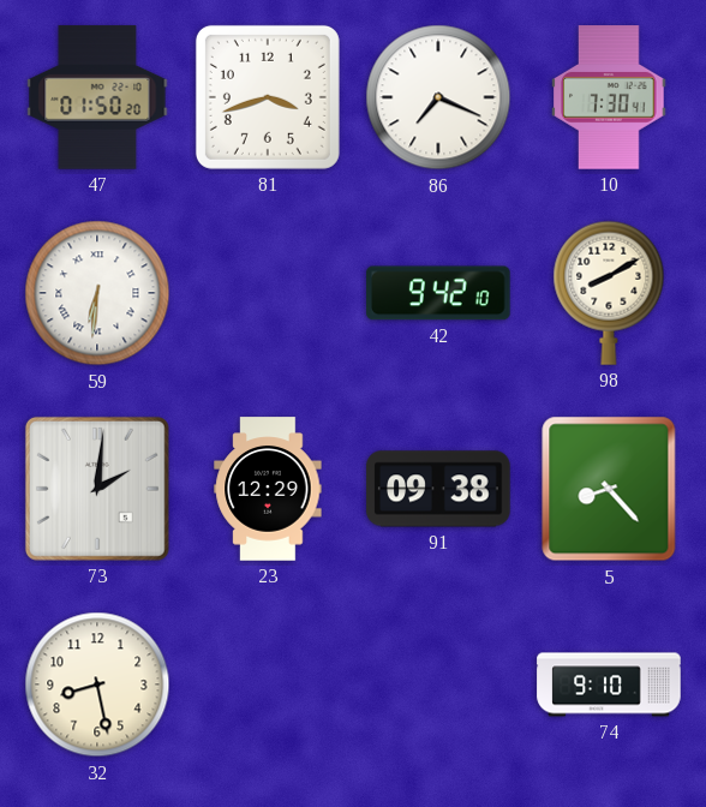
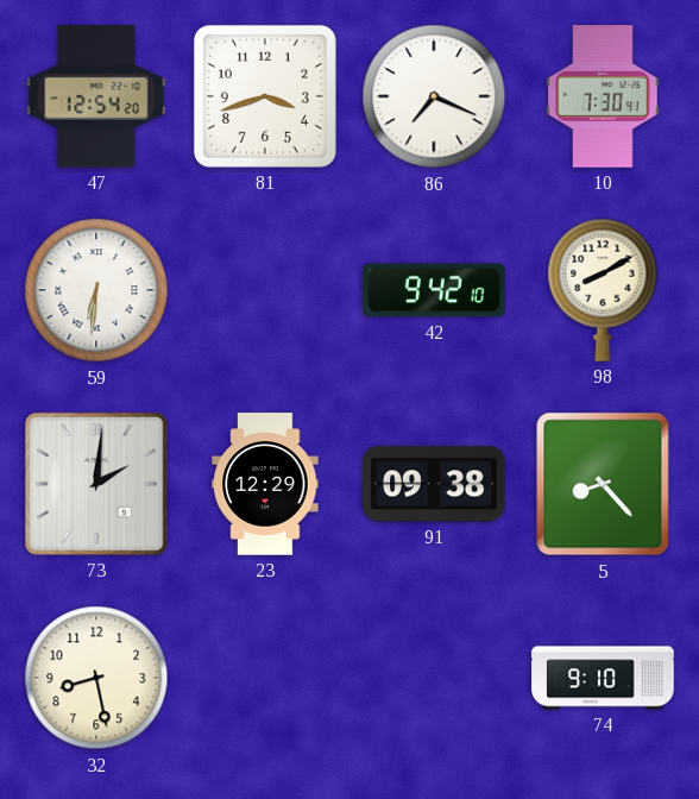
47: 01:50 -> 12:54
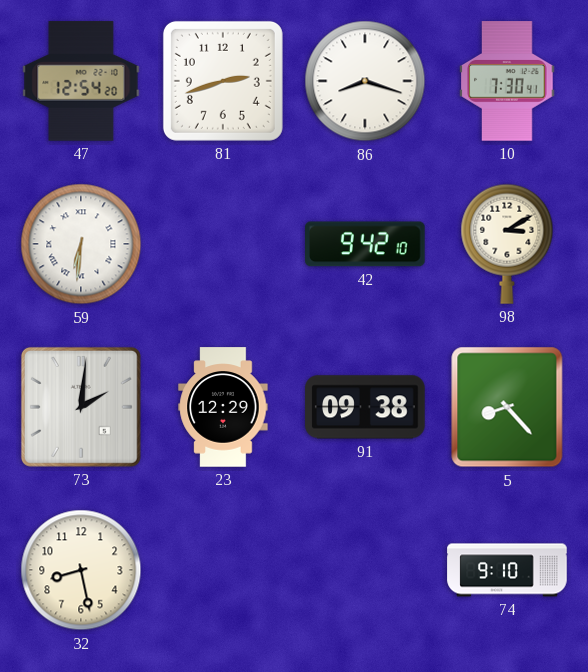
81: 3:42 -> 2:42
86: 7:19 -> 8:18
98: 8:10 -> 3:10
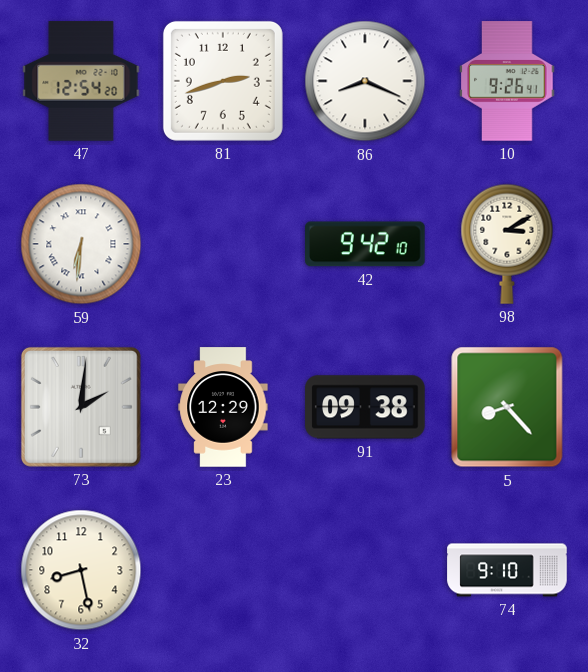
86: 8:18 -> 8:19
10: 7:30 -> 9:26
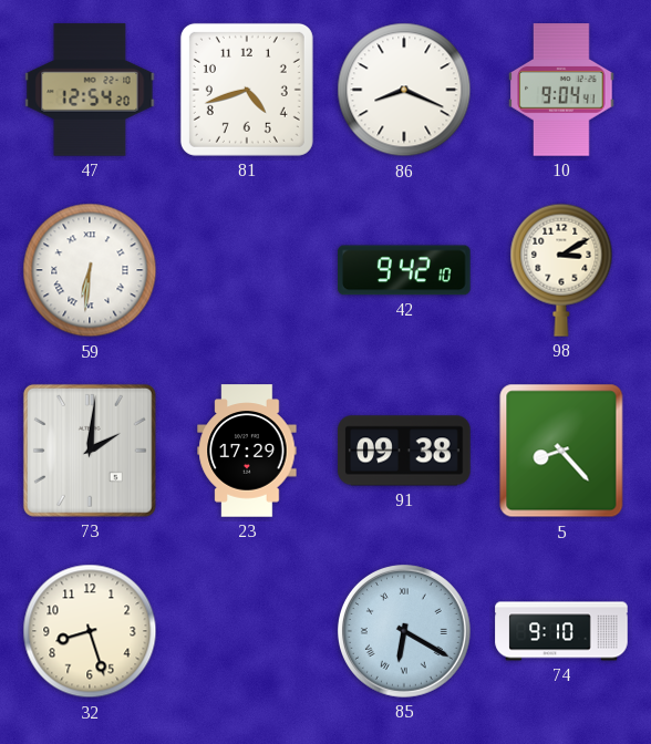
81: 2:42 -> 4:42
10: 9:26 -> 9:04
23: 12:29 -> 17:29
32: 8:28 -> 8:27
85: none -> 6:20
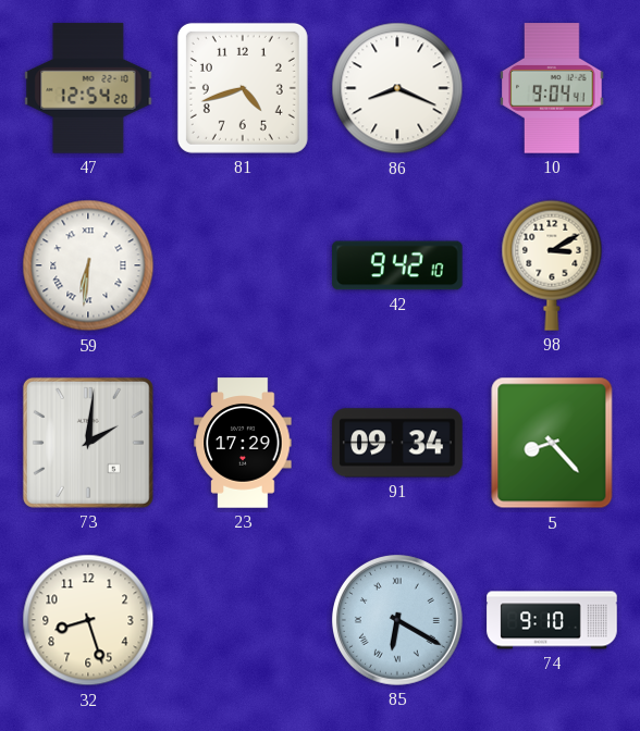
91: 09:38 -> 09:34
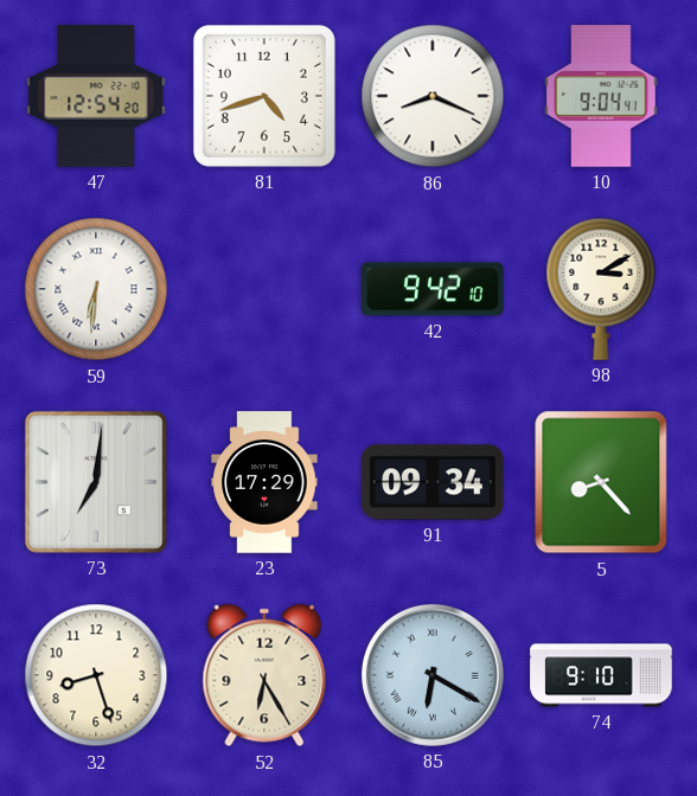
73: 2:01 -> 7:01
52: none -> 6:25
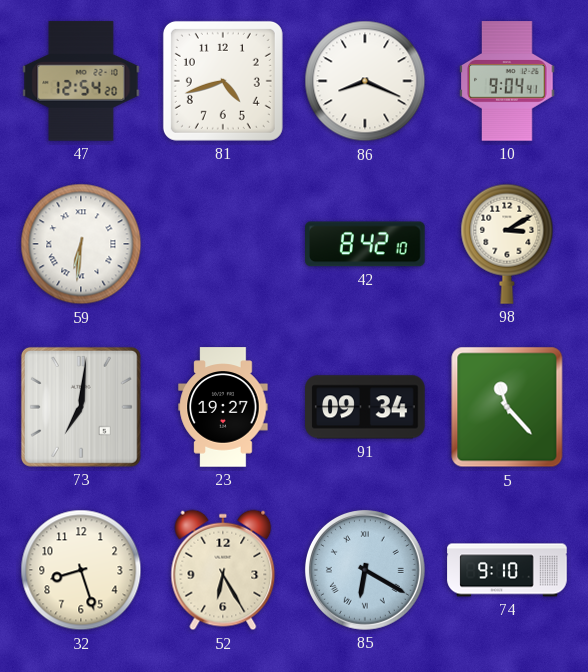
42: 9:42 -> 8:42
23: 17:29 -> 19:27
5: 8:23 -> 11:23
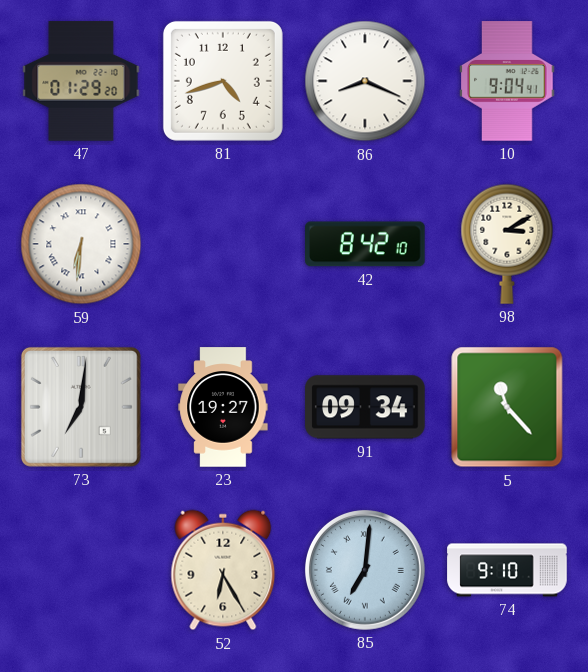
47: 12:54 -> 01:29
32: 8:27 -> none
85: 6:20 -> 7:01
